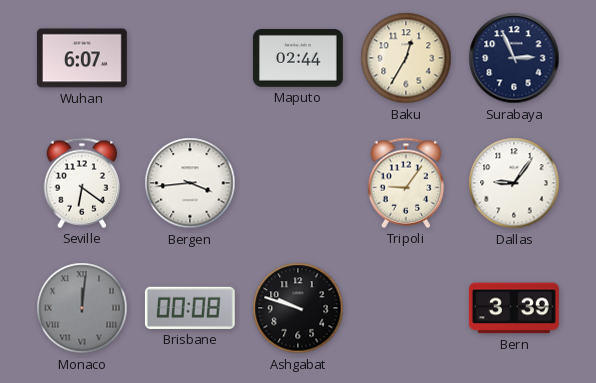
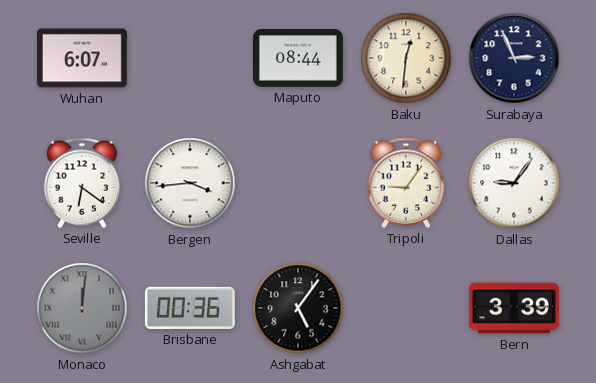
Maputo: 02:44 -> 08:44
Baku: 12:35 -> 12:31
Brisbane: 00:08 -> 00:36
Ashgabat: 9:48 -> 5:06
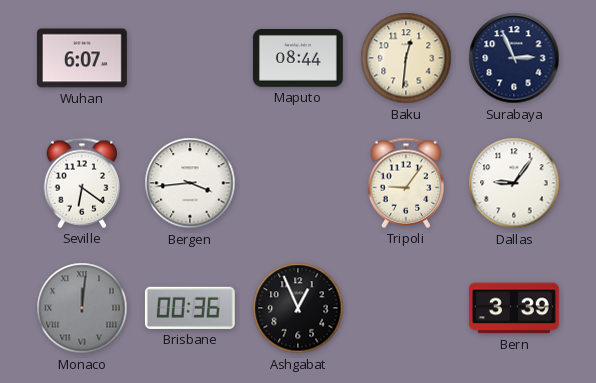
Ashgabat: 5:06 -> 12:56
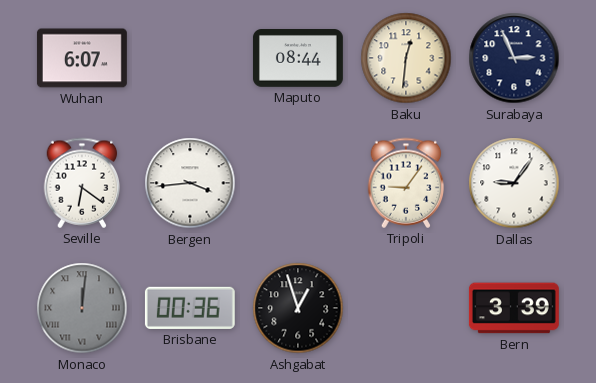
Ashgabat: 12:56 -> 12:57
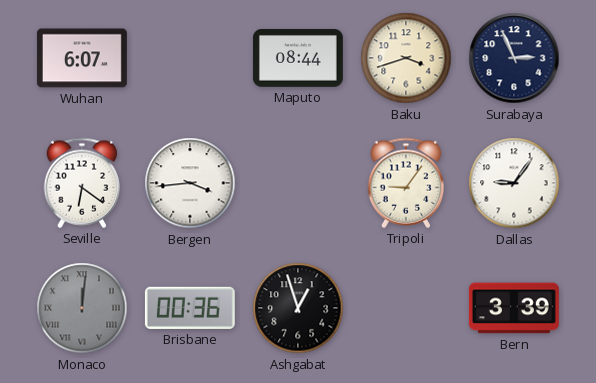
Baku: 12:31 -> 3:42
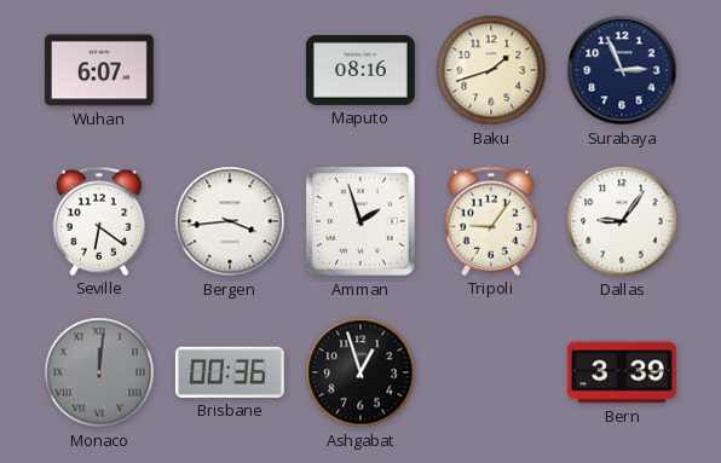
Maputo: 08:44 -> 08:16
Baku: 3:42 -> 1:42
Amman: none -> 1:57
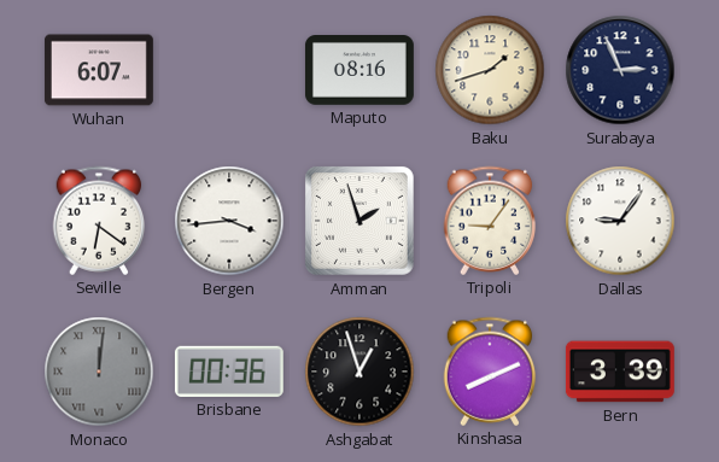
Kinshasa: none -> 8:11
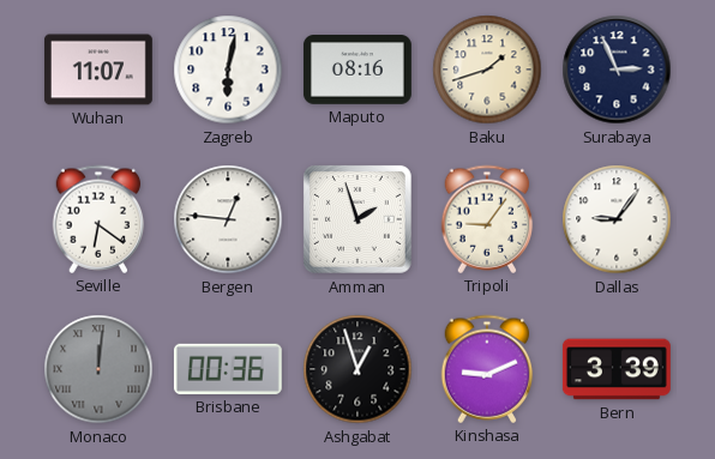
Wuhan: 6:07 -> 11:07
Zagreb: none -> 6:02
Bergen: 3:44 -> 12:46
Kinshasa: 8:11 -> 9:11
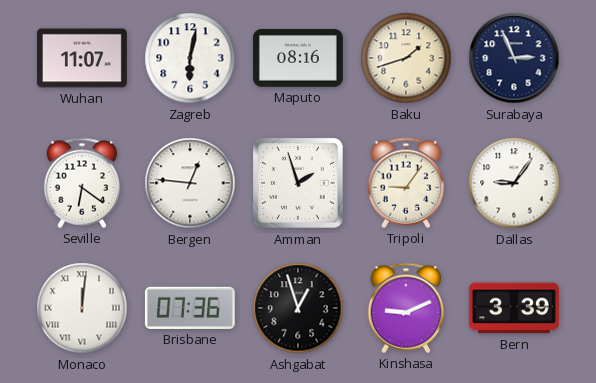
Monaco dial: grey -> white
Brisbane: 00:36 -> 07:36
